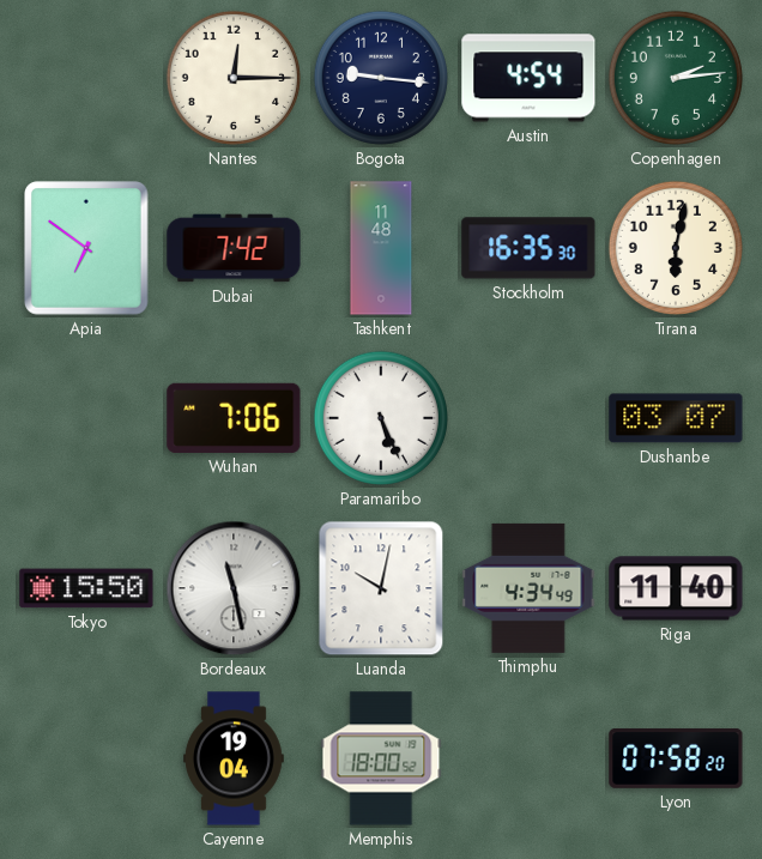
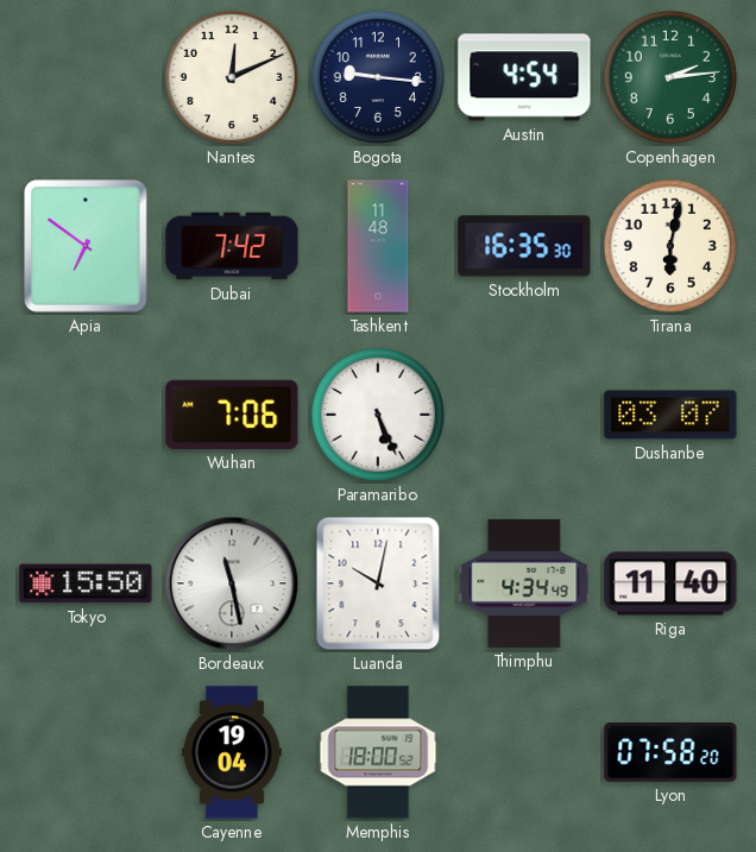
Nantes: 12:15 -> 12:11
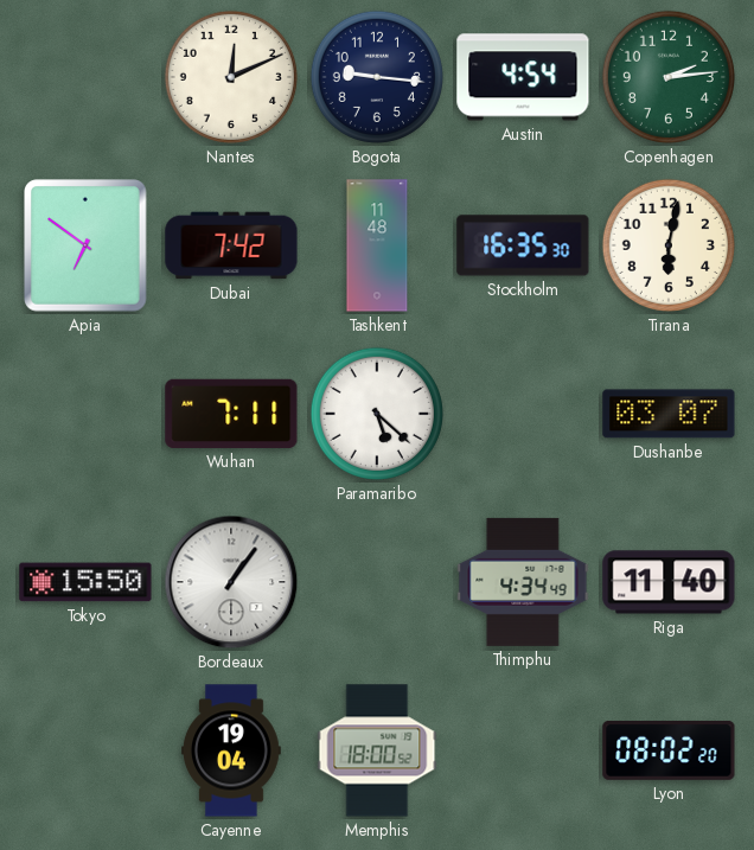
Wuhan: 7:06 -> 7:11
Paramaribo: 5:26 -> 5:22
Bordeaux: 11:28 -> 1:06
Luanda: 10:02 -> none
Lyon: 07:58 -> 08:02
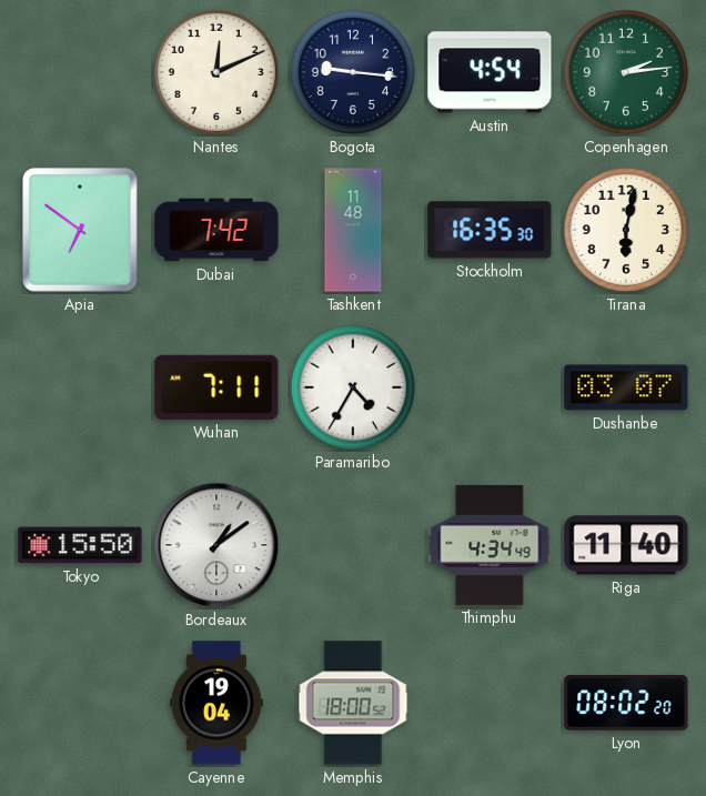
Paramaribo: 5:22 -> 4:35
Bordeaux: 1:06 -> 1:09
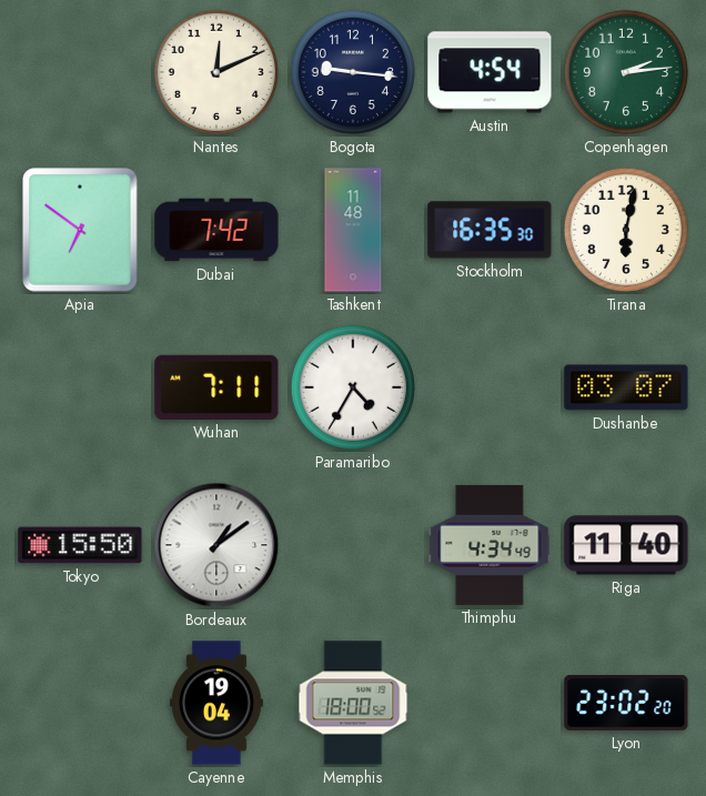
Lyon: 08:02 -> 23:02
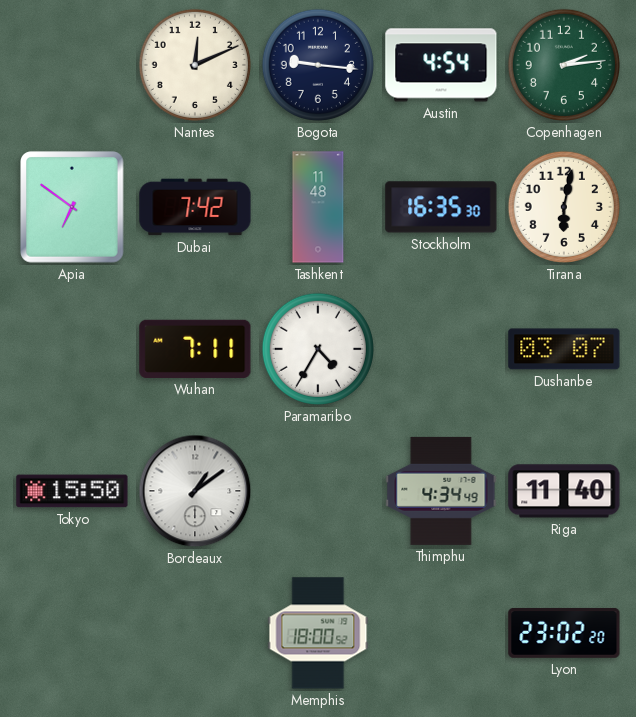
Cayenne: 19:04 -> none
